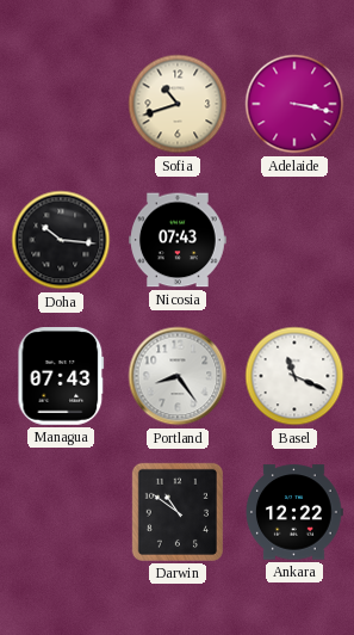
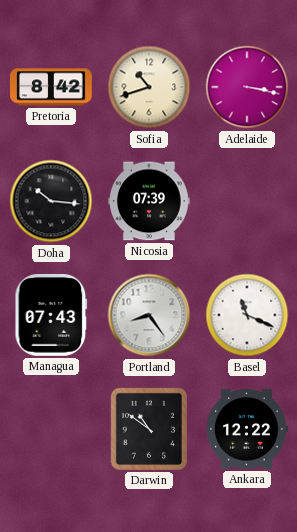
Pretoria: none -> 8:42
Nicosia: 07:43 -> 07:39
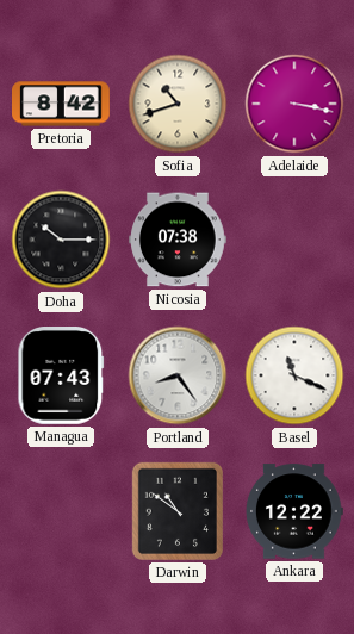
Doha: 10:16 -> 10:15
Nicosia: 07:39 -> 07:38
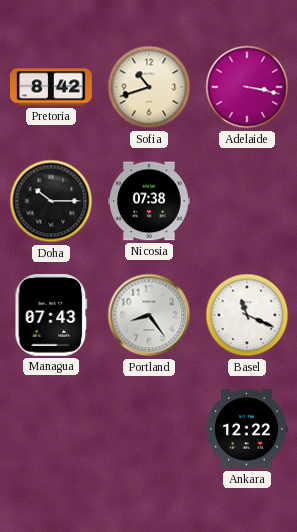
Darwin: 10:51 -> none
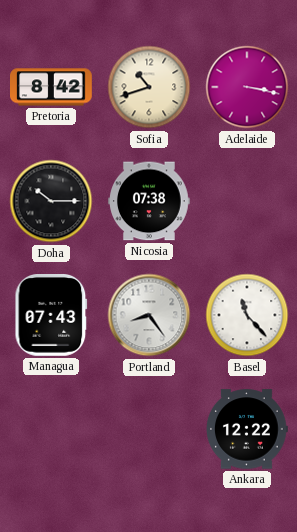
Basel: 11:19 -> 11:23
